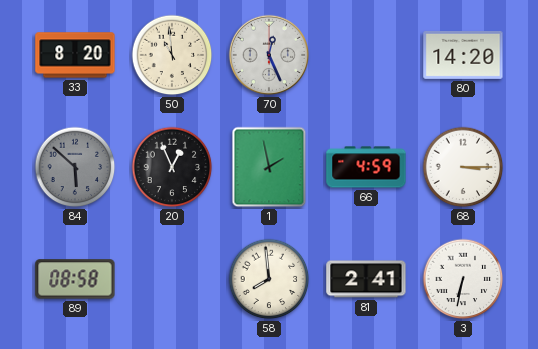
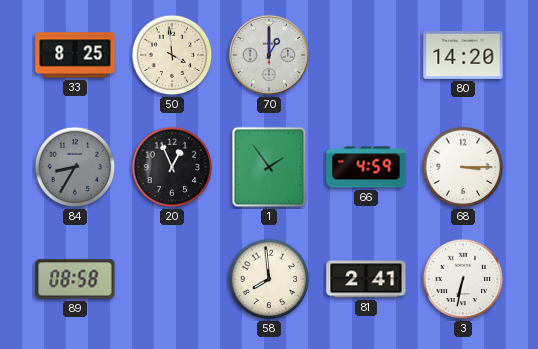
33: 8:20 -> 8:25
50: 10:59 -> 3:59
70: 12:26 -> 1:00
84: 5:52 -> 8:35
1: 1:58 -> 1:54
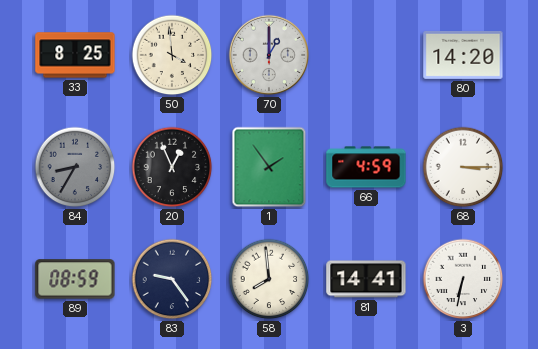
89: 08:58 -> 08:59
83: none -> 9:24
81: 2:41 -> 14:41
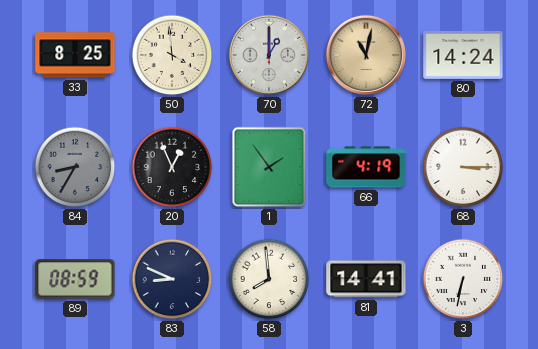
72: none -> 11:02
80: 14:20 -> 14:24
66: 4:59 -> 4:19
83: 9:24 -> 8:49
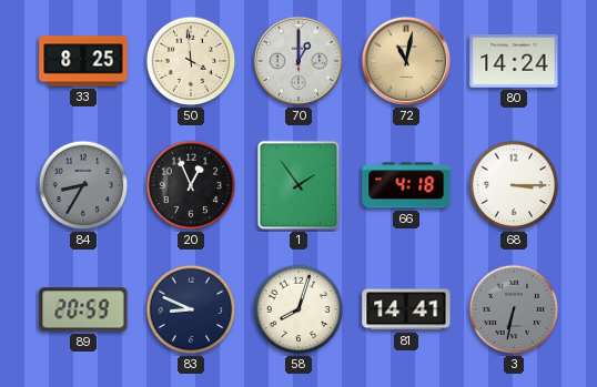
66: 4:19 -> 4:18
89: 08:59 -> 20:59
58: 7:59 -> 8:03
3 dial: white -> grey
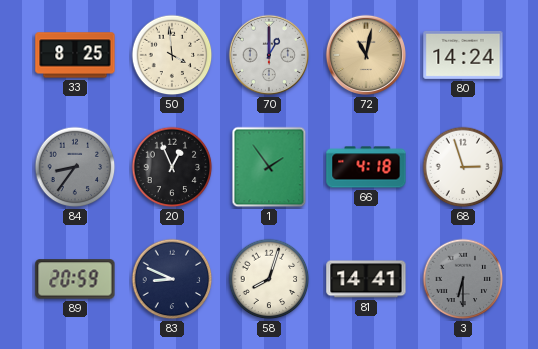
84: 8:35 -> 8:36
68: 3:15 -> 2:57
3: 6:32 -> 6:30
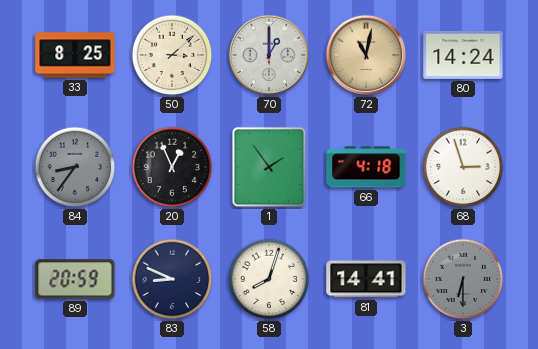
50: 3:59 -> 3:08
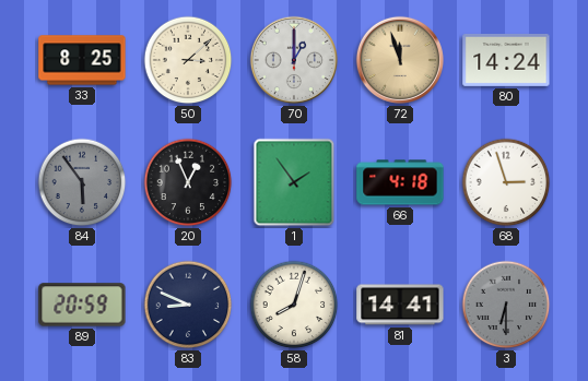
72: 11:02 -> 11:57
84: 8:36 -> 5:54
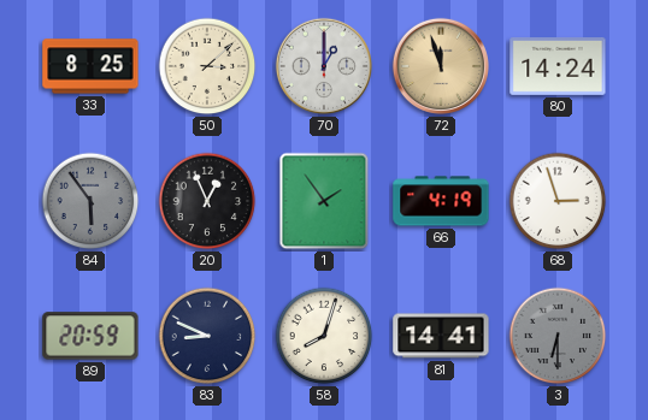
66: 4:18 -> 4:19
